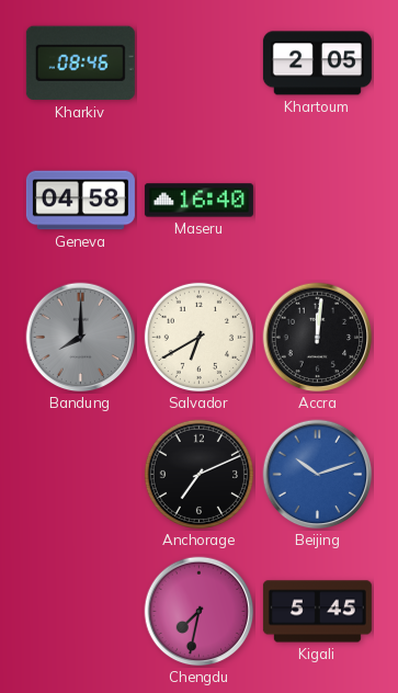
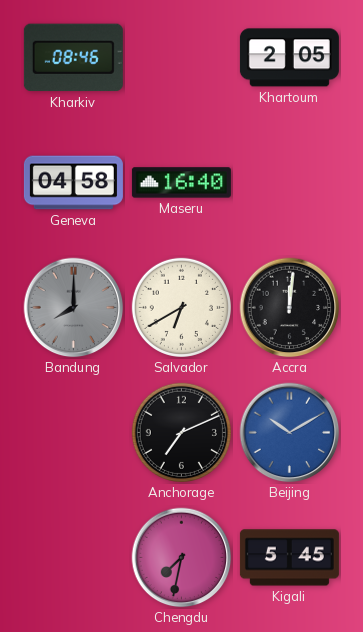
Beijing: 10:12 -> 10:10
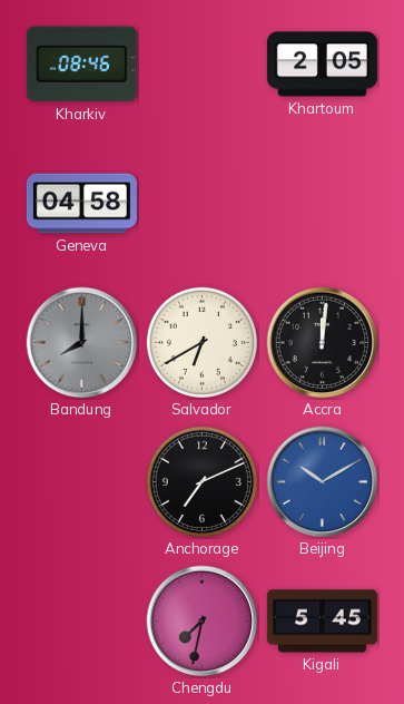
Maseru: 16:40 -> none
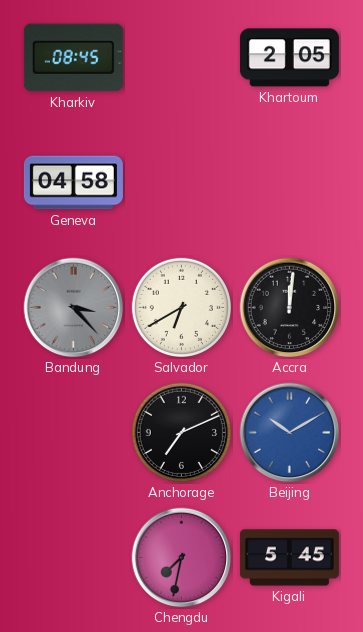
Kharkiv: 08:46 -> 08:45
Bandung: 8:00 -> 3:23
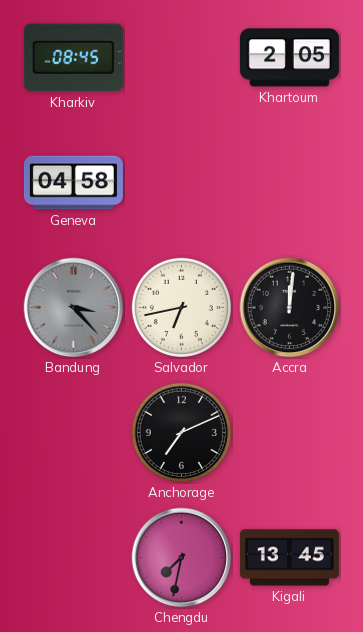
Salvador: 6:40 -> 6:43
Beijing: 10:10 -> none
Kigali: 5:45 -> 13:45
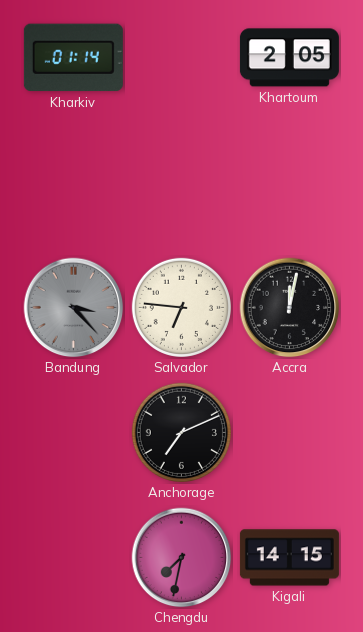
Kharkiv: 08:45 -> 01:14
Geneva: 04:58 -> none
Salvador: 6:43 -> 6:46
Accra: 12:01 -> 12:02
Kigali: 13:45 -> 14:15
